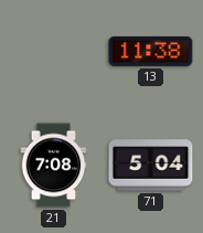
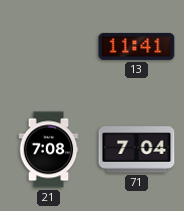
13: 11:38 -> 11:41
71: 5:04 -> 7:04
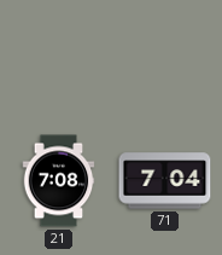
13: 11:41 -> none
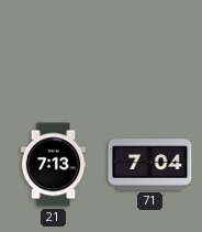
21: 7:08 -> 7:13
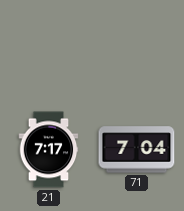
21: 7:13 -> 7:17
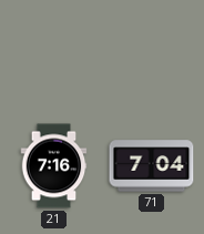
21: 7:17 -> 7:16
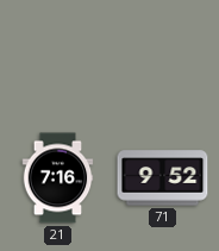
71: 7:04 -> 9:52
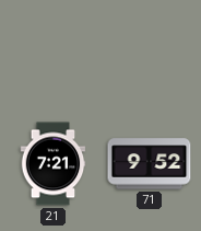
21: 7:16 -> 7:21
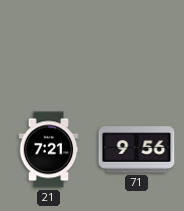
71: 9:52 -> 9:56
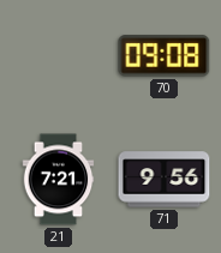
70: none -> 09:08
